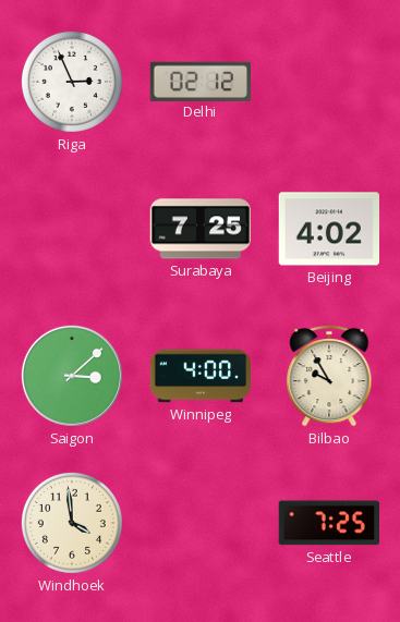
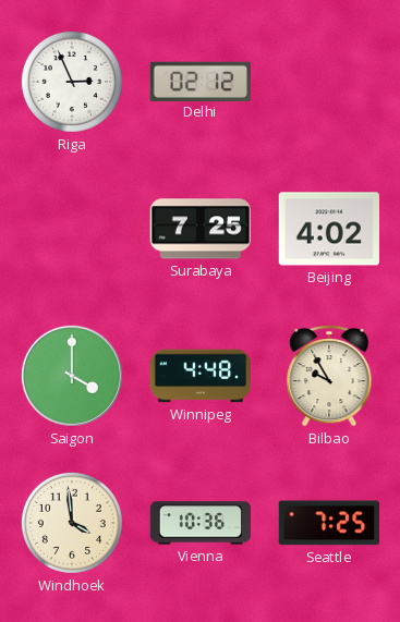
Saigon: 3:08 -> 4:00
Winnipeg: 4:00 -> 4:48
Vienna: none -> 10:36
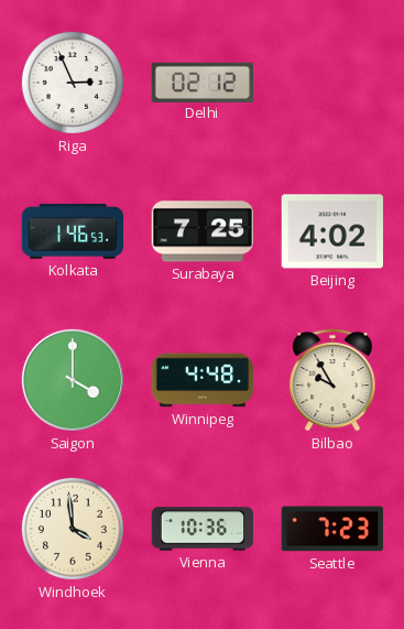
Kolkata: none -> 1:46
Seattle: 7:25 -> 7:23
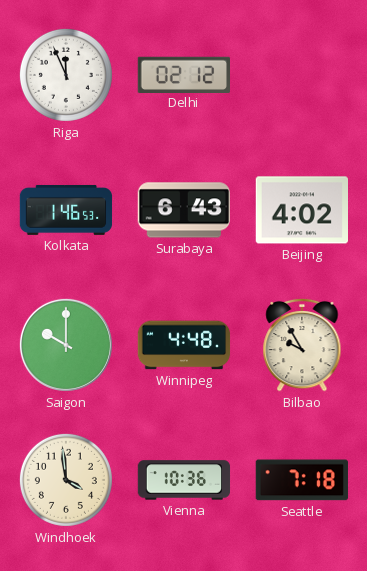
Riga: 2:56 -> 11:56
Surabaya: 7:25 -> 6:43
Saigon: 4:00 -> 10:00
Seattle: 7:23 -> 7:18
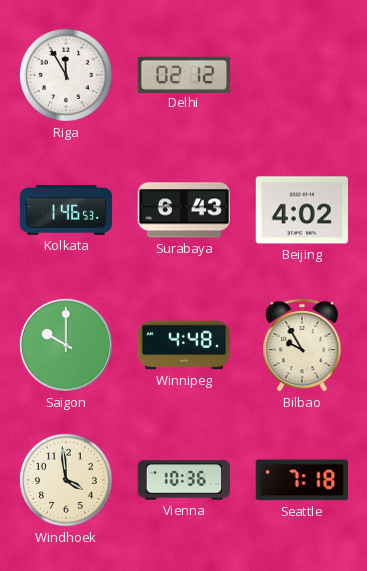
Riga: 11:56 -> 11:55
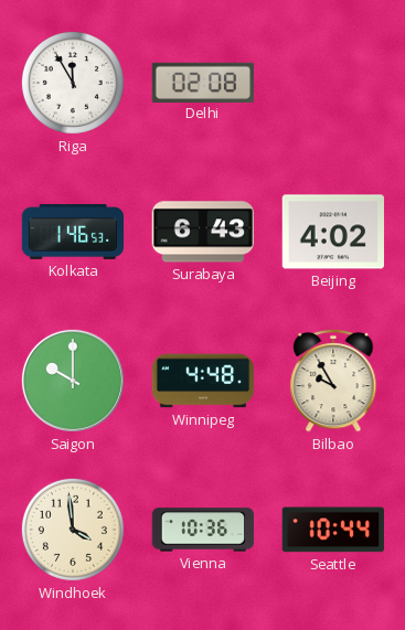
Delhi: 02:12 -> 02:08
Seattle: 7:18 -> 10:44
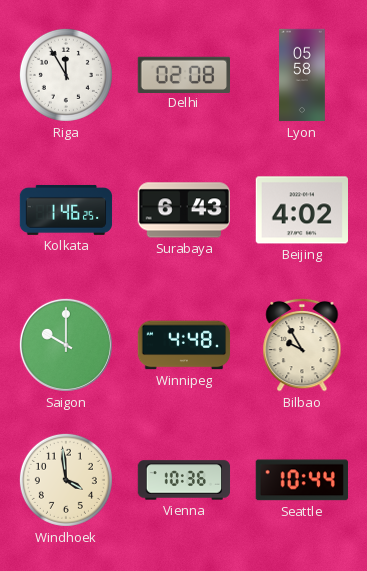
Lyon: none -> 05:58
Kolkata: 1:46:53 -> 1:46:25
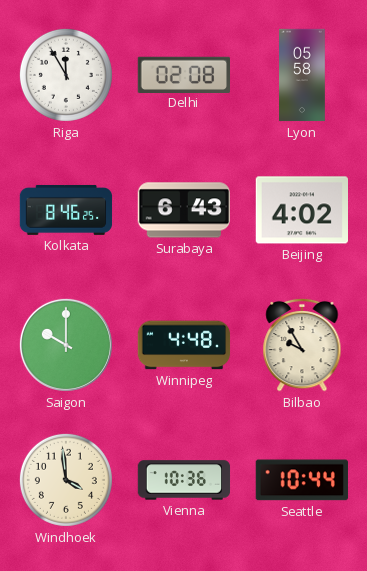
Kolkata: 1:46 -> 8:46
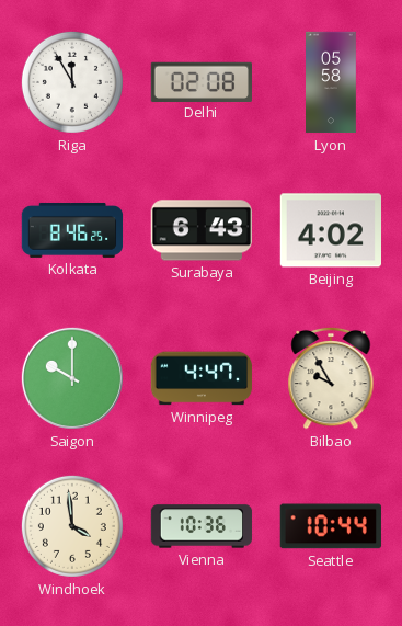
Winnipeg: 4:48 -> 4:47
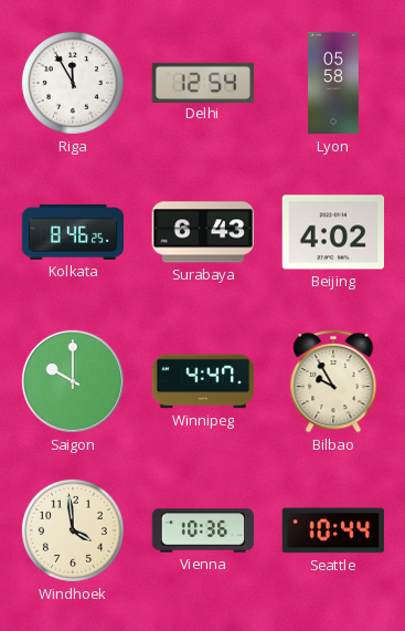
Delhi: 02:08 -> 12:54
